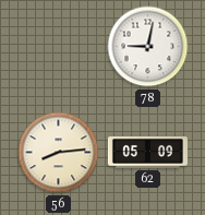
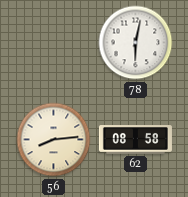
78: 9:02 -> 6:02
62: 05:09 -> 08:58
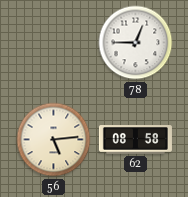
78: 6:02 -> 12:45
56: 8:14 -> 5:14
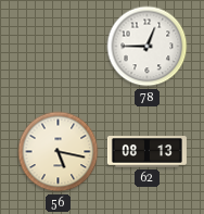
56: 5:14 -> 5:17
62: 08:58 -> 08:13
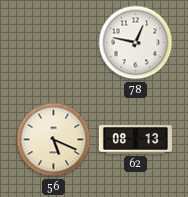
78: 12:45 -> 12:47
56: 5:17 -> 5:19
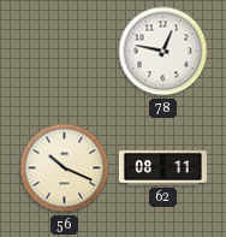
56: 5:19 -> 10:19
62: 08:13 -> 08:11
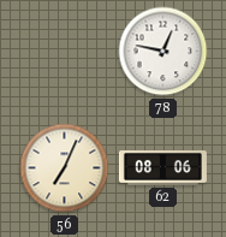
56: 10:19 -> 7:04
62: 08:11 -> 08:06
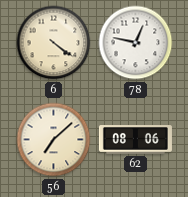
6: none -> 4:21
56: 7:04 -> 7:08
